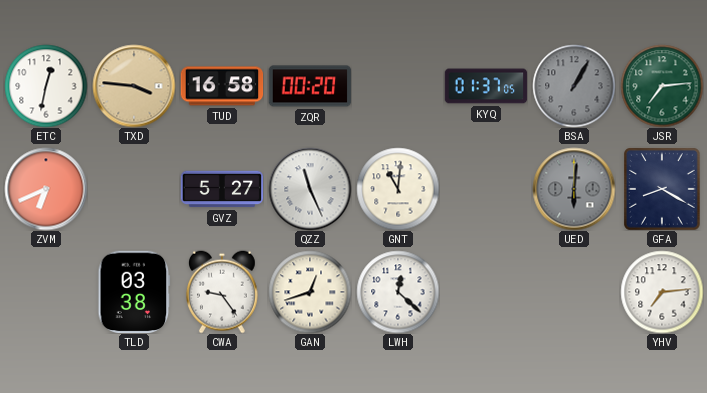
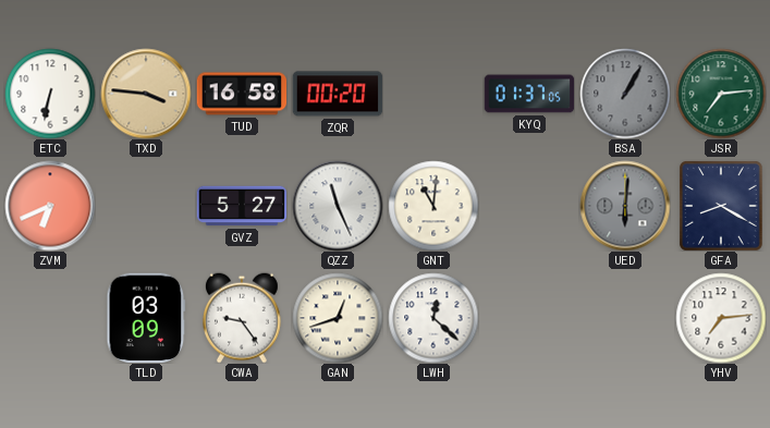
ETC: 12:32 -> 6:32
TLD: 03:38 -> 03:09
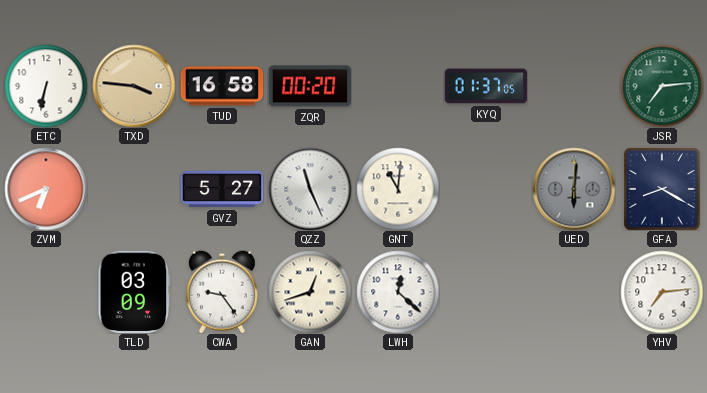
BSA: 1:05 -> none
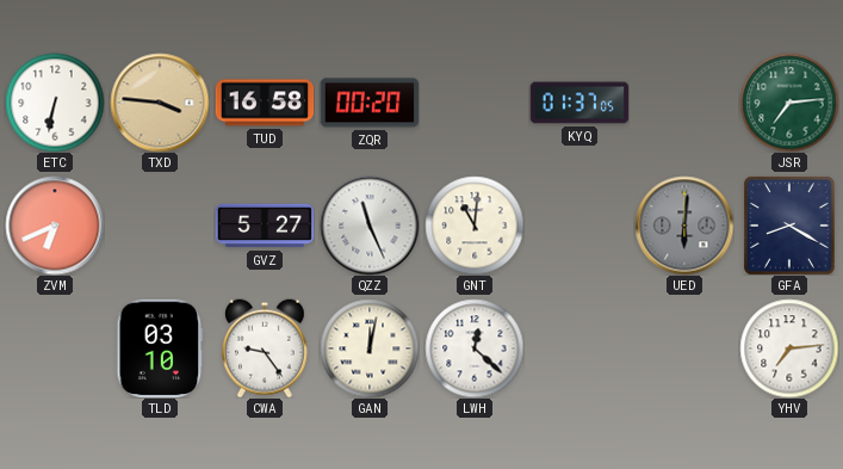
TLD: 03:09 -> 03:10
GAN: 12:42 -> 12:02
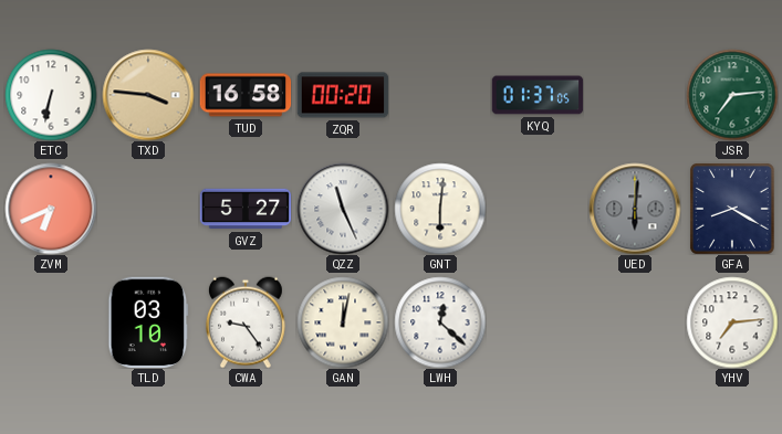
GNT: 11:01 -> 6:01
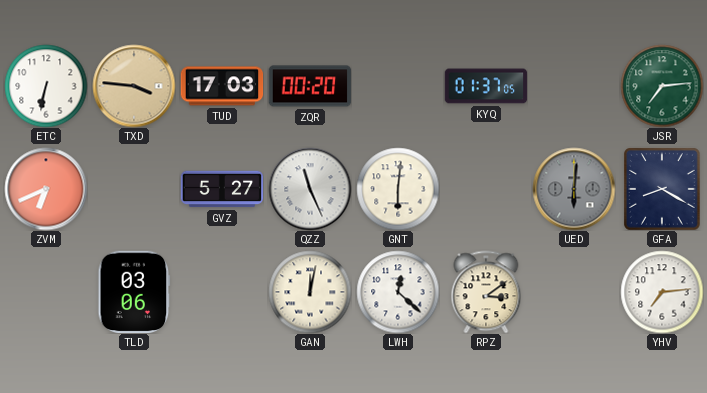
TUD: 16:58 -> 17:03
TLD: 03:10 -> 03:06
CWA: 9:24 -> none
RPZ: none -> 3:09
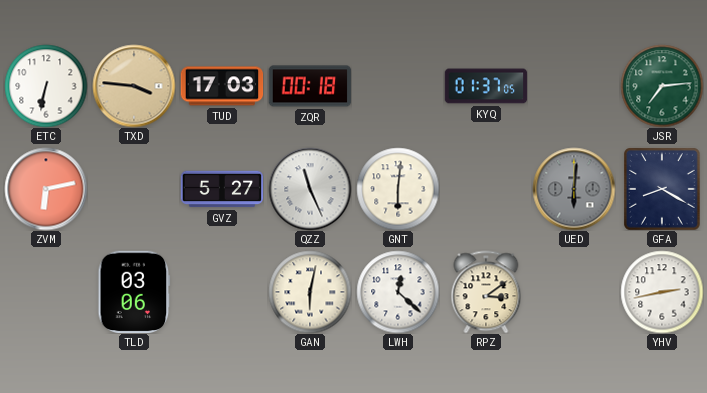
ZQR: 00:20 -> 00:18
ZVM: 6:41 -> 6:13
GAN: 12:02 -> 6:02
YHV: 7:14 -> 2:43
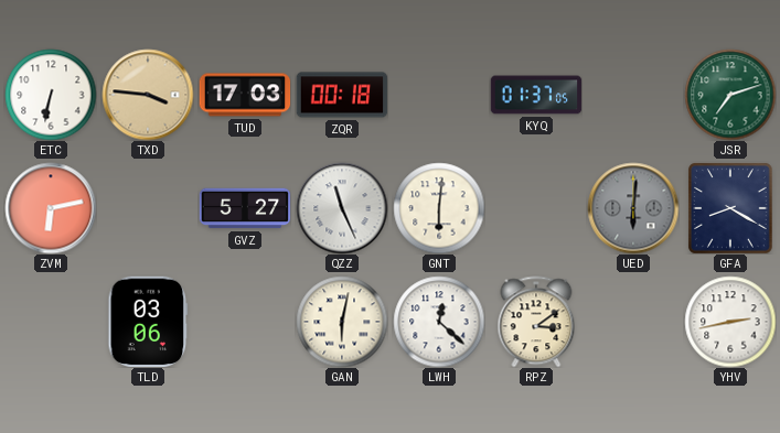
JSR: 7:14 -> 7:12
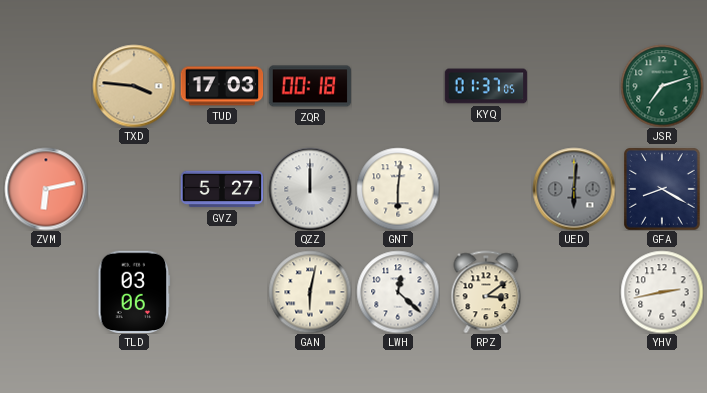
ETC: 6:32 -> none
QZZ: 11:26 -> 12:00
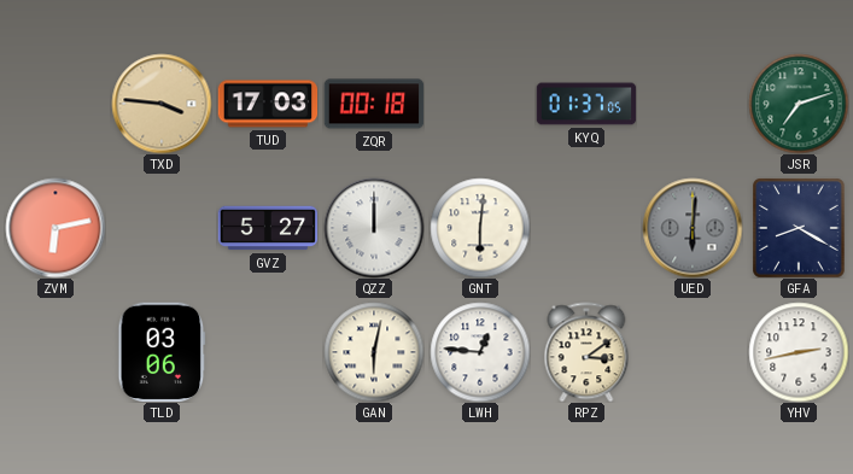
LWH: 12:22 -> 12:46
